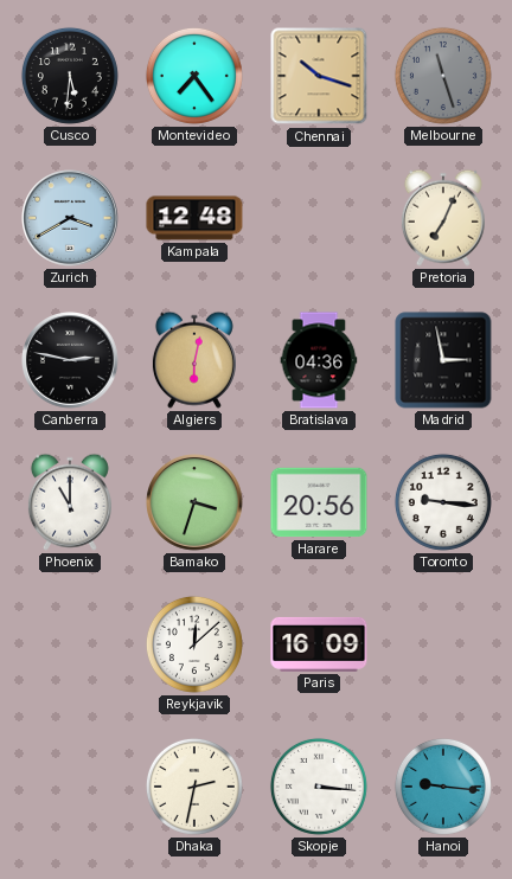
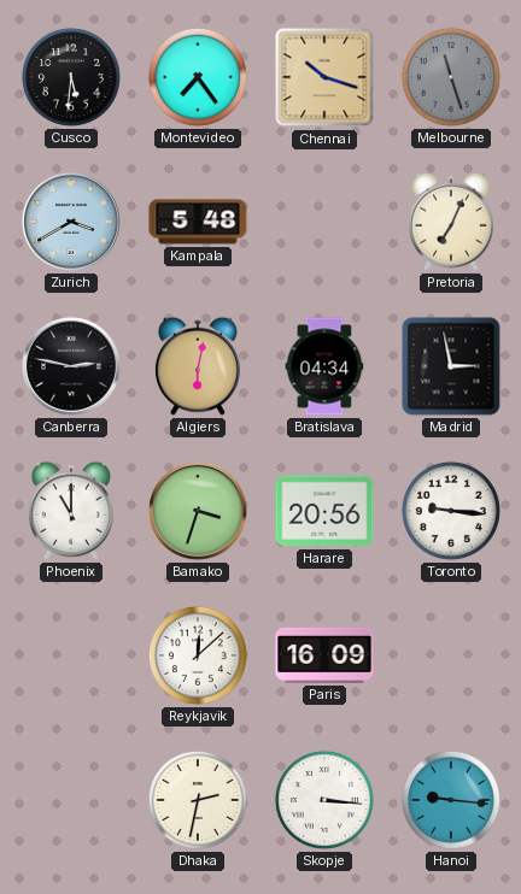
Kampala: 12:48 -> 5:48
Bratislava: 04:36 -> 04:34
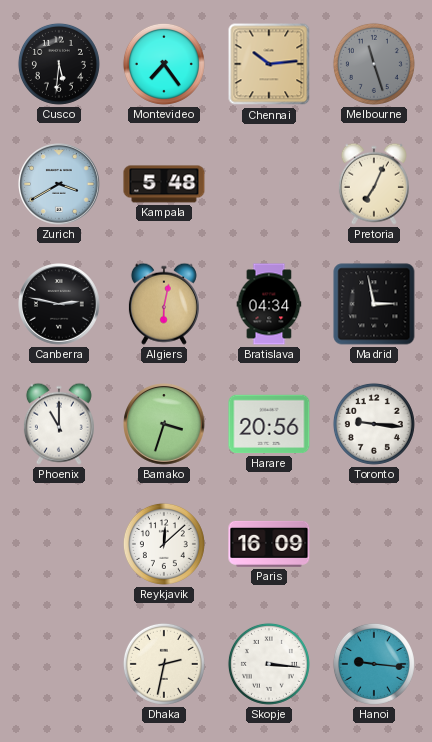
Chennai: 10:18 -> 10:14
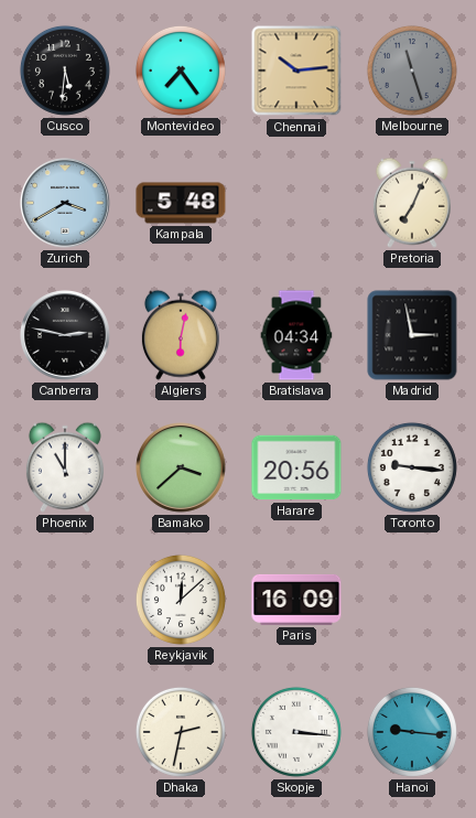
Bamako: 3:33 -> 3:38
